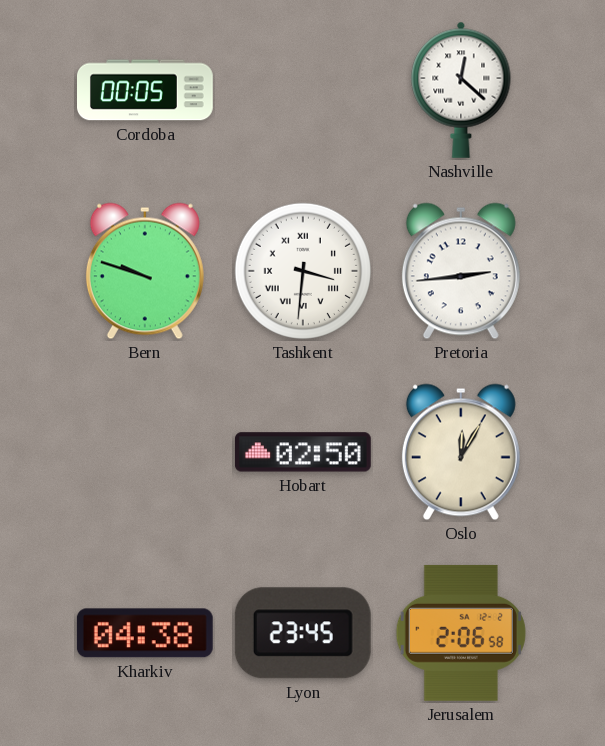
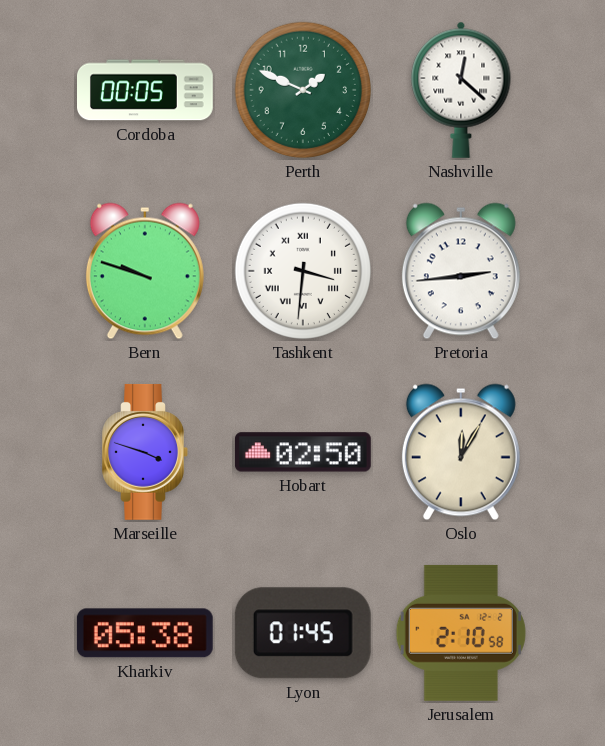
Perth: none -> 1:49
Marseille: none -> 3:48
Kharkiv: 04:38 -> 05:38
Lyon: 23:45 -> 01:45
Jerusalem: 2:06 -> 2:10
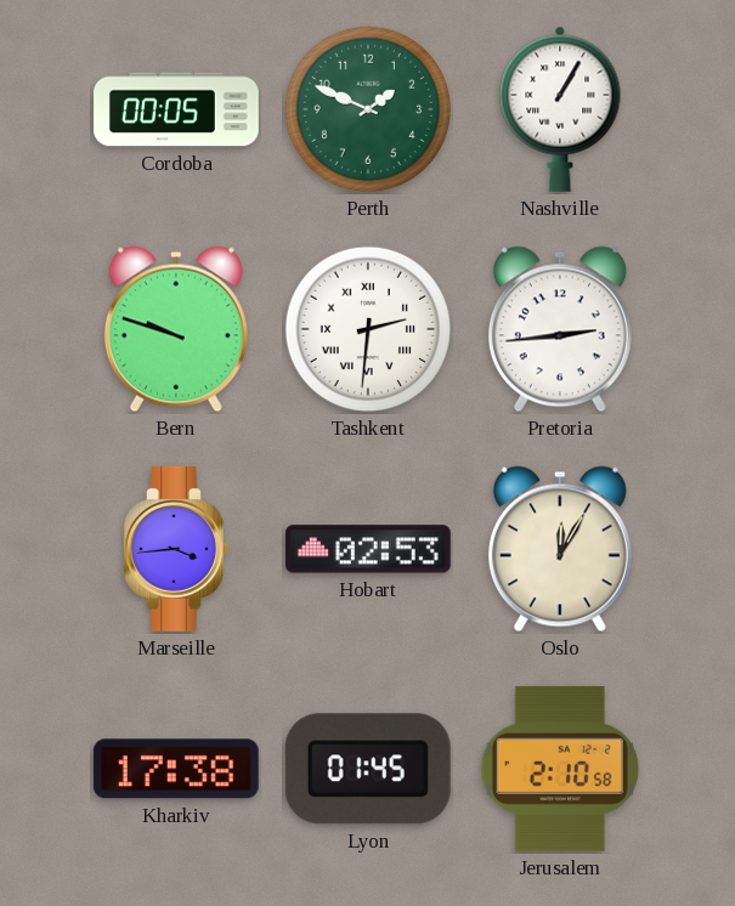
Nashville: 12:22 -> 1:05
Tashkent: 3:31 -> 2:31
Marseille: 3:48 -> 3:44
Hobart: 02:50 -> 02:53
Kharkiv: 05:38 -> 17:38
